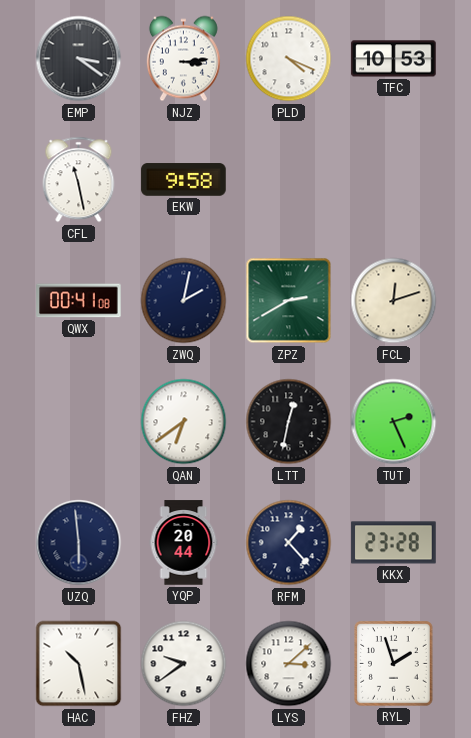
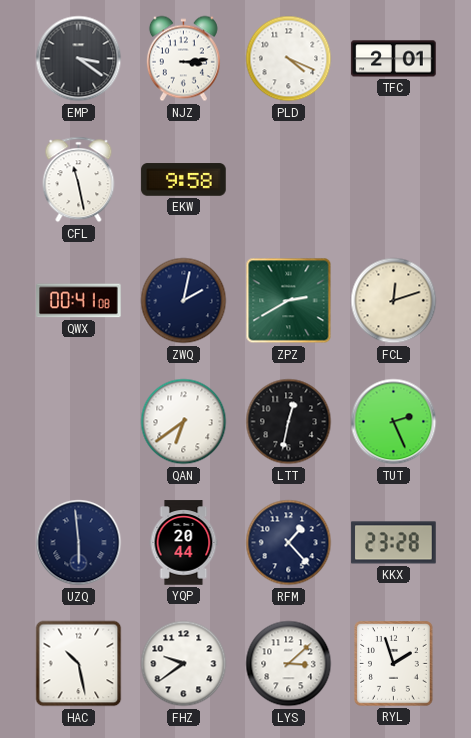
TFC: 10:53 -> 2:01
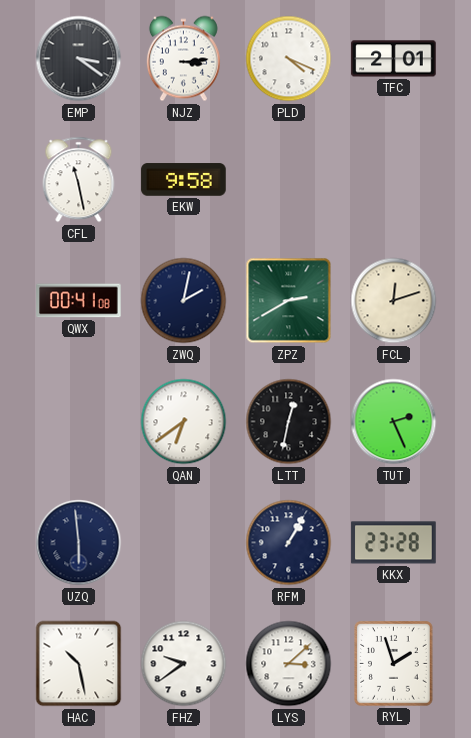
YQP: 20:44 -> none
RFM: 1:23 -> 1:05
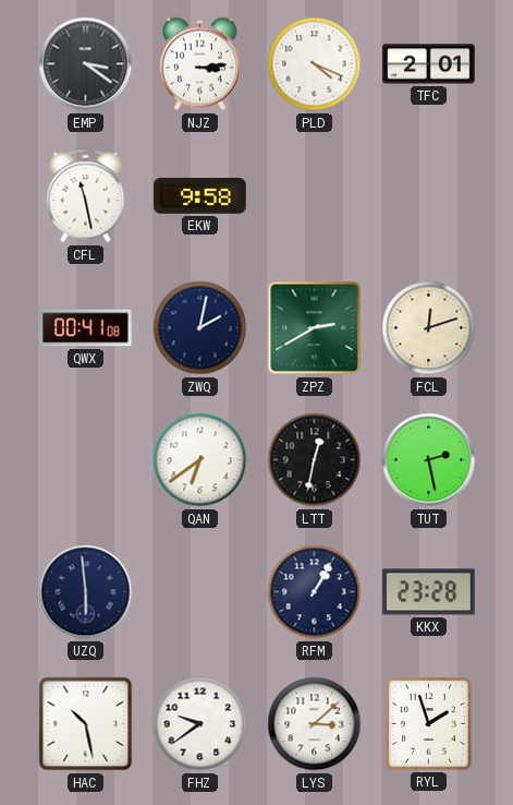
TUT: 2:26 -> 2:28
